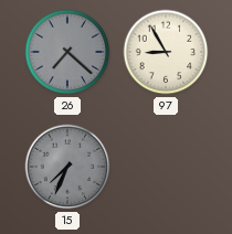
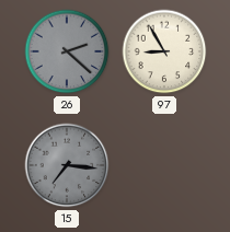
26: 7:22 -> 2:22
15: 7:34 -> 7:16
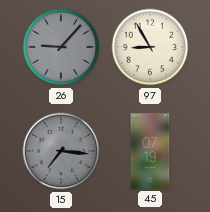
26: 2:22 -> 9:07
45: none -> 07:19
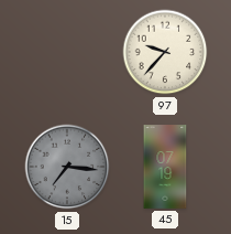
26: 9:07 -> none
97: 8:55 -> 9:37
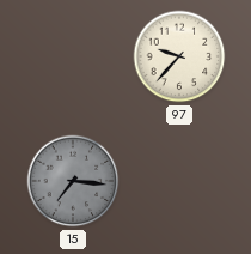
45: 07:19 -> none
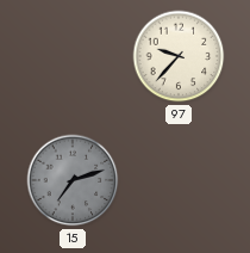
15: 7:16 -> 7:12
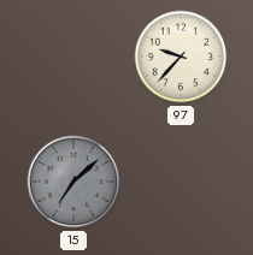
15: 7:12 -> 7:08
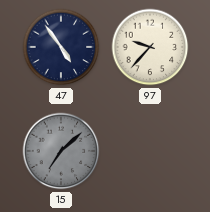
47: none -> 4:54
